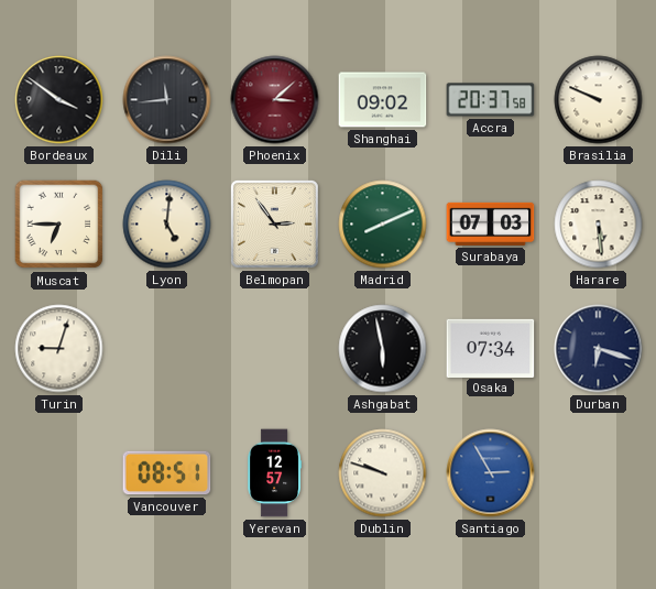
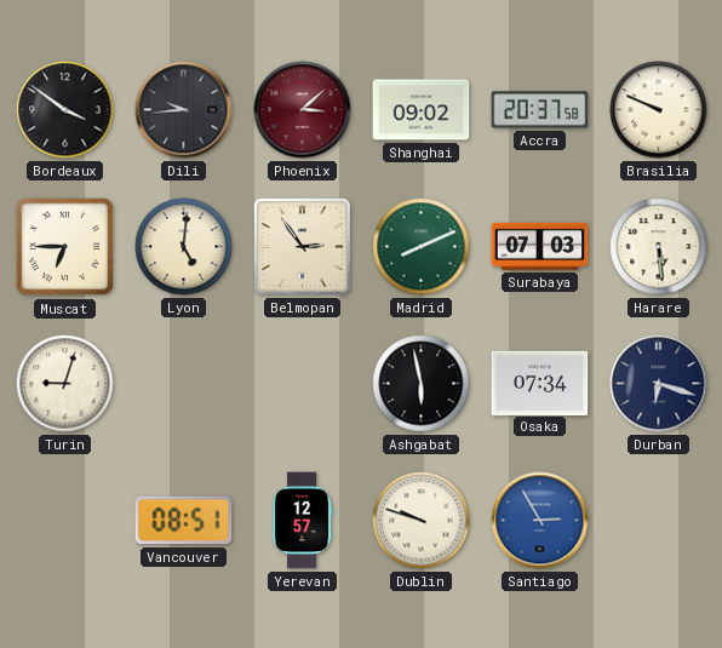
Dili: 11:44 -> 9:44
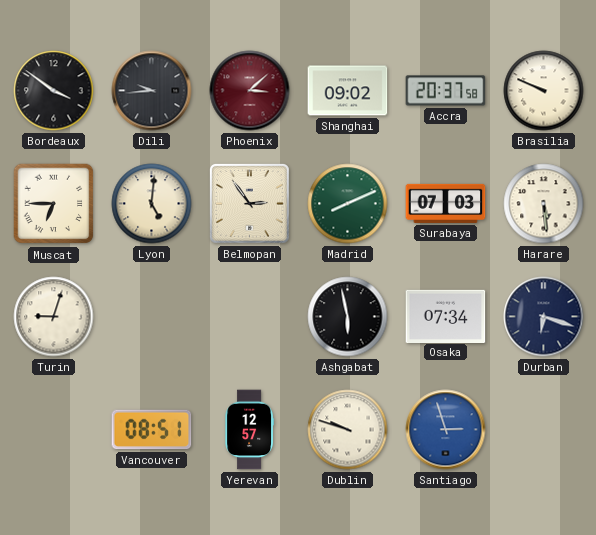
Santiago: 2:55 -> 2:57
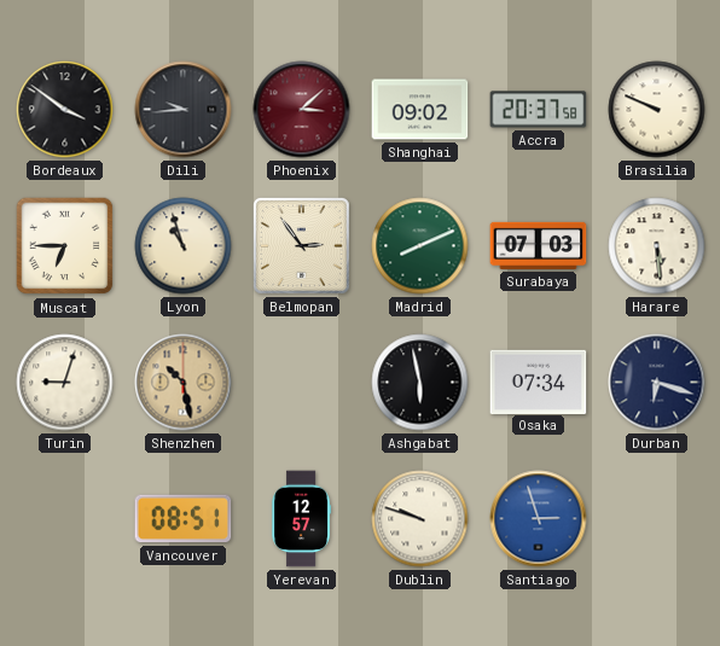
Lyon: 5:01 -> 10:57
Shenzhen: none -> 10:28
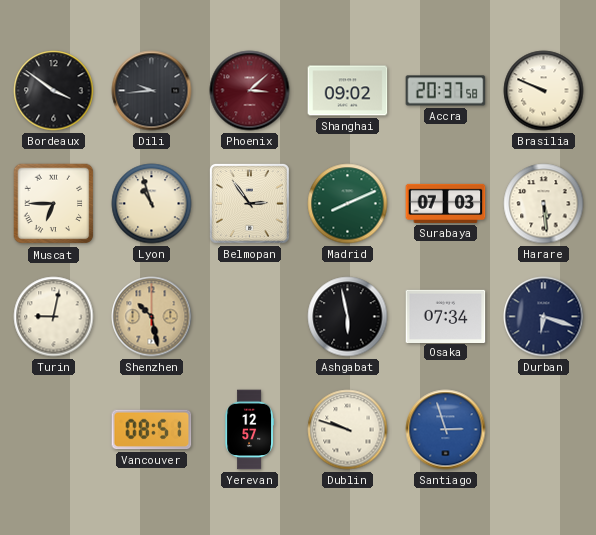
Turin: 9:03 -> 9:02
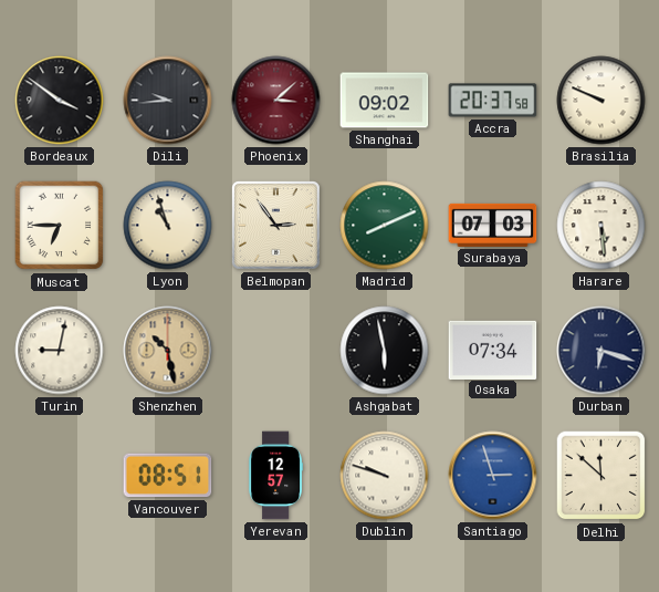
Delhi: none -> 11:52
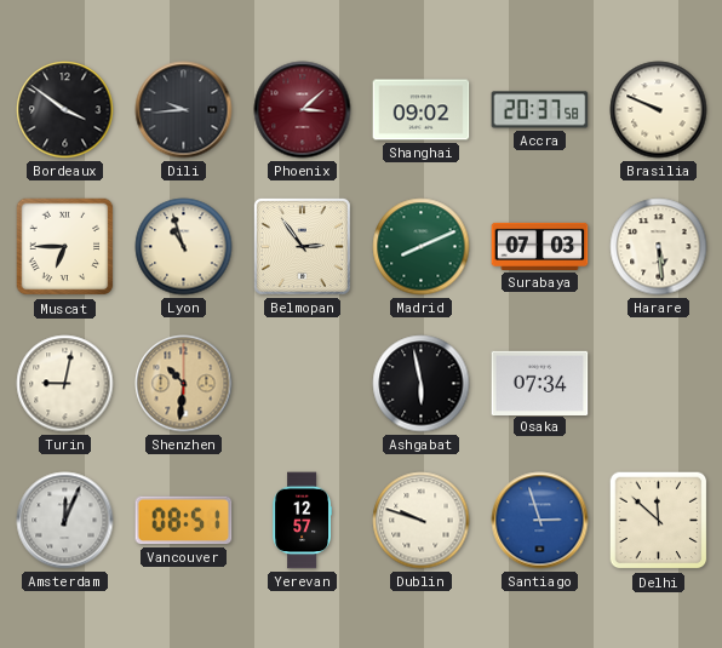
Shenzhen: 10:28 -> 10:31
Durban: 6:18 -> none
Amsterdam: none -> 12:04
